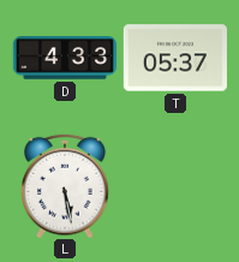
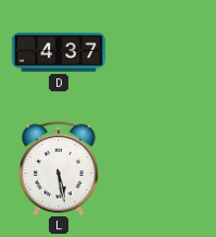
D: 4:33 -> 4:37
T: 05:37 -> none
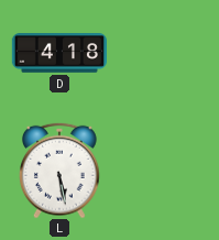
D: 4:37 -> 4:18
